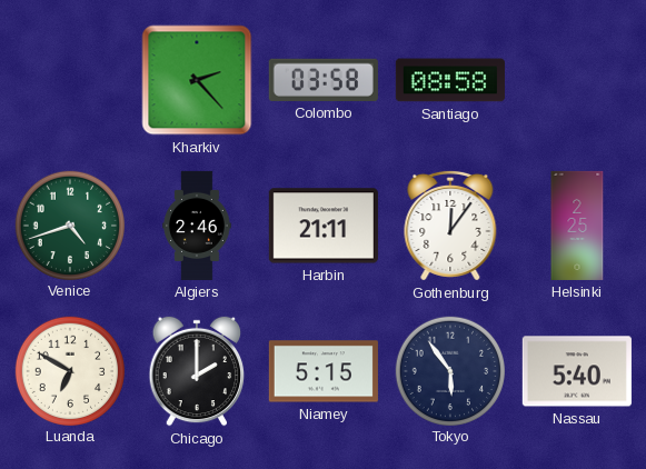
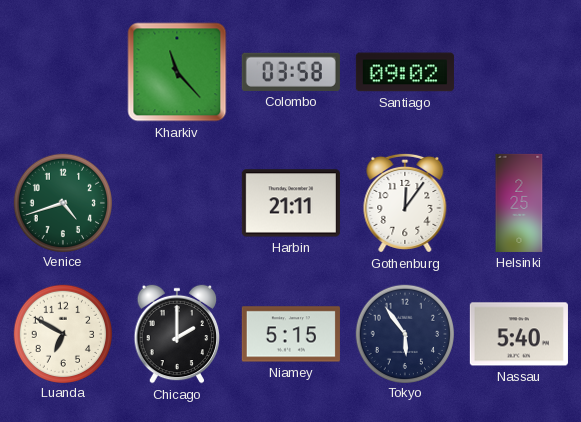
Kharkiv: 2:23 -> 11:23
Santiago: 08:58 -> 09:02
Algiers: 2:46 -> none
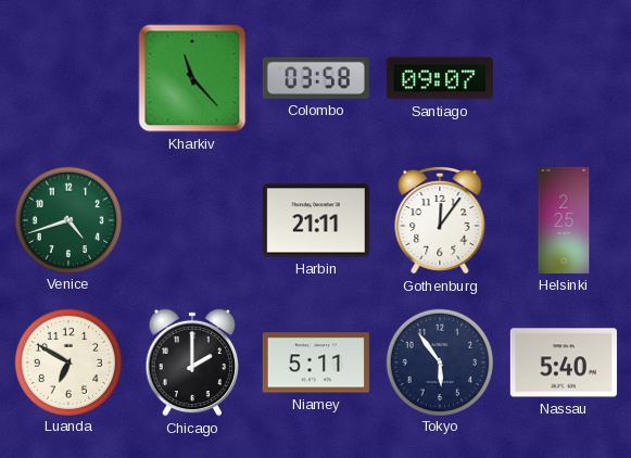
Santiago: 09:02 -> 09:07
Niamey: 5:15 -> 5:11
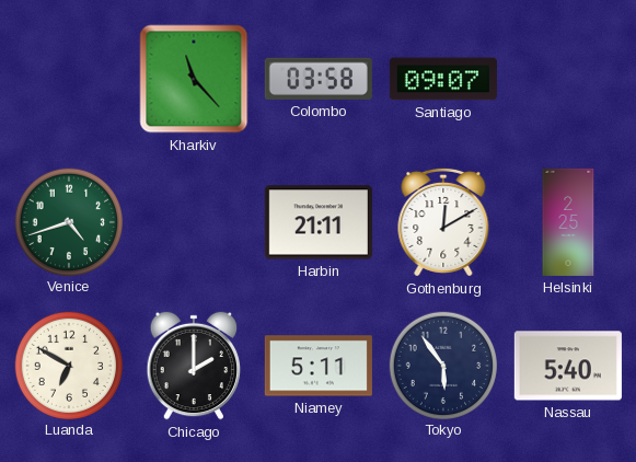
Gothenburg: 12:06 -> 12:10
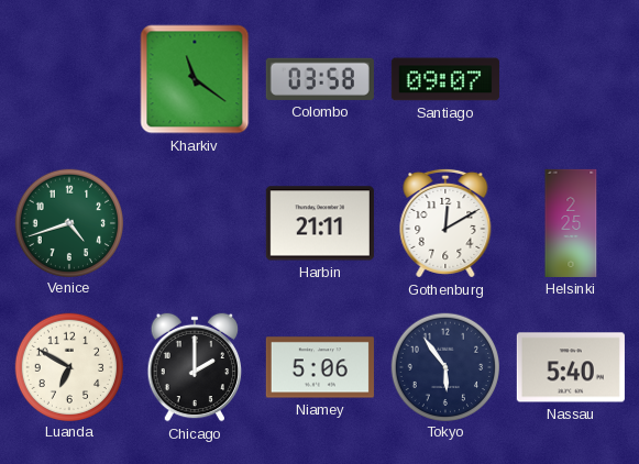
Kharkiv: 11:23 -> 11:21
Niamey: 5:11 -> 5:06
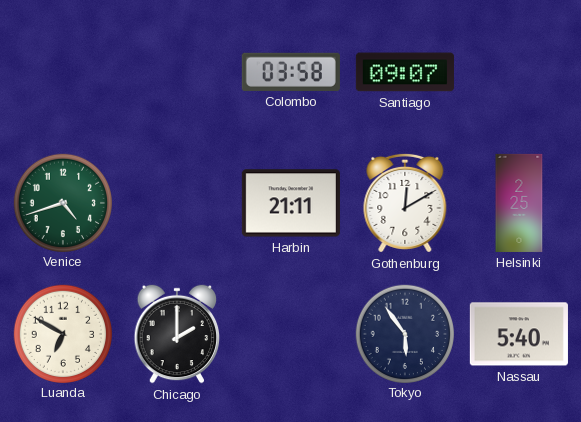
Kharkiv: 11:21 -> none
Niamey: 5:06 -> none
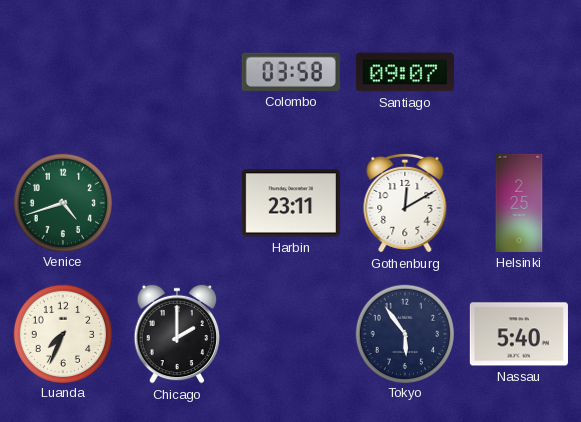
Harbin: 21:11 -> 23:11
Luanda: 6:50 -> 7:34
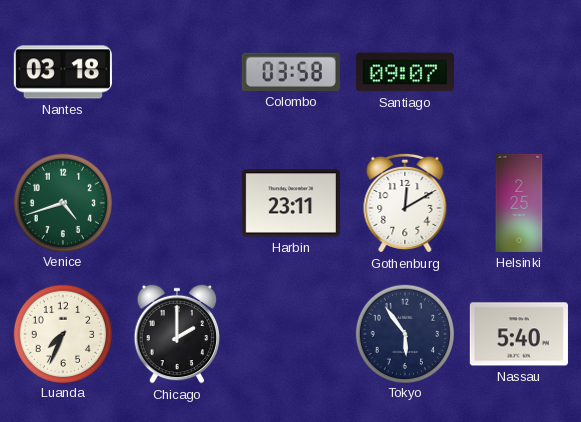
Nantes: none -> 03:18
